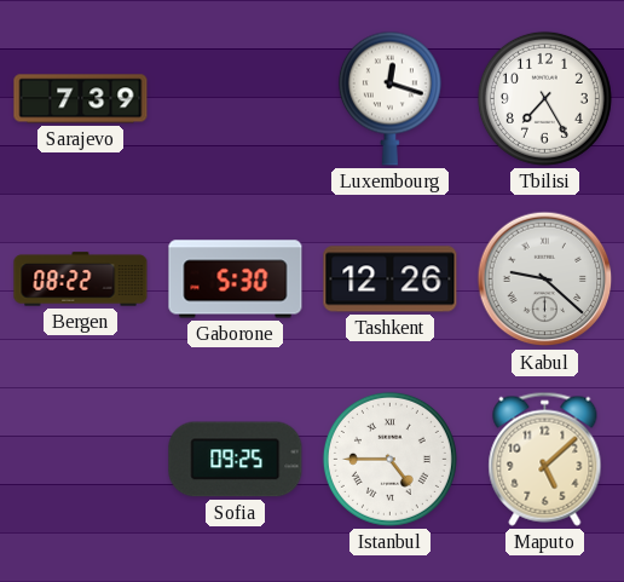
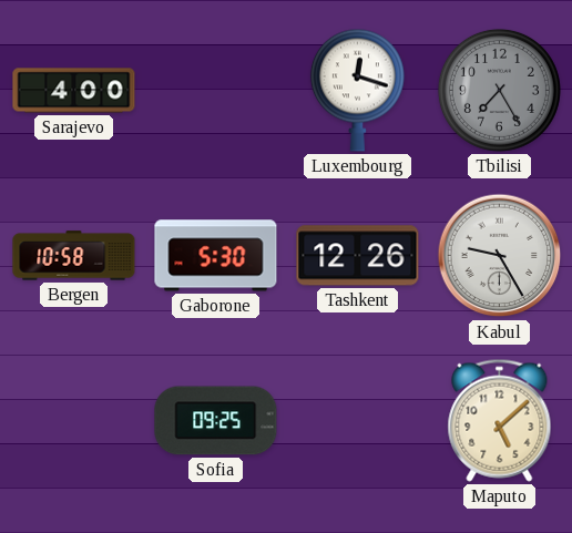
Sarajevo: 7:39 -> 4:00
Tbilisi dial: white -> grey
Bergen: 08:22 -> 10:58
Kabul: 9:22 -> 9:25
Istanbul: 4:45 -> none
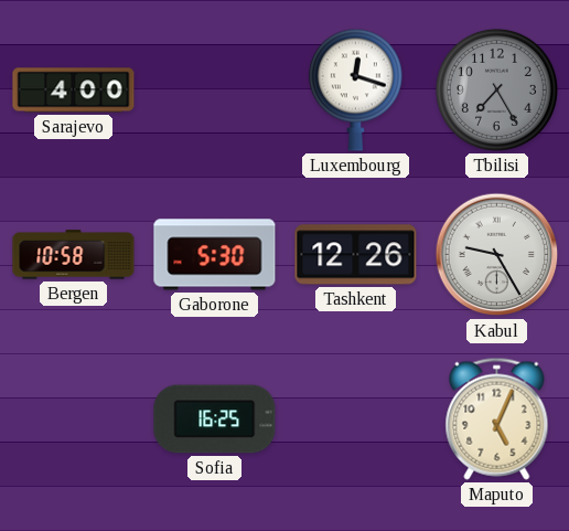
Sofia: 09:25 -> 16:25
Maputo: 5:08 -> 5:04
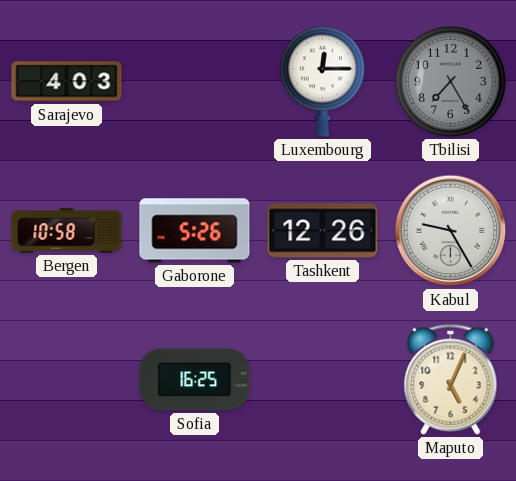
Sarajevo: 4:00 -> 4:03
Luxembourg: 12:18 -> 12:15
Gaborone: 5:30 -> 5:26
